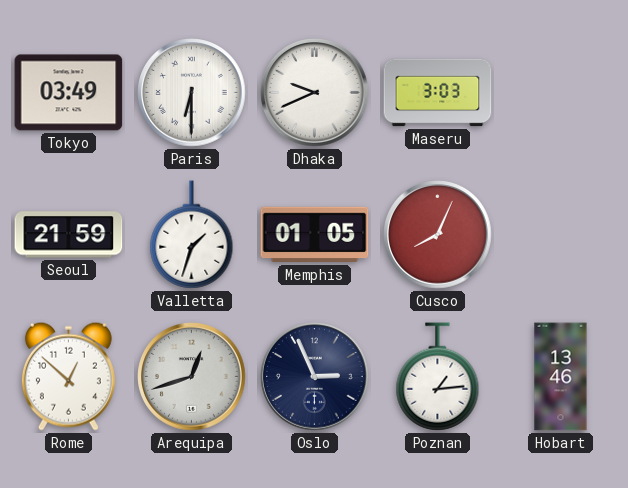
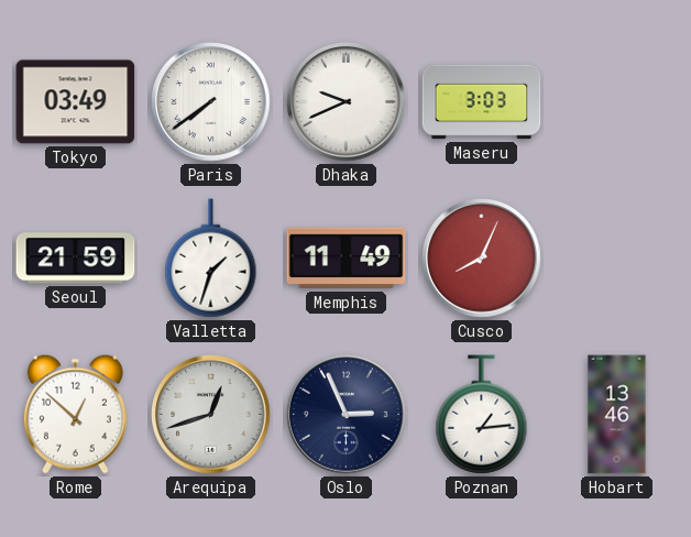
Paris: 6:30 -> 7:39
Memphis: 01:05 -> 11:49
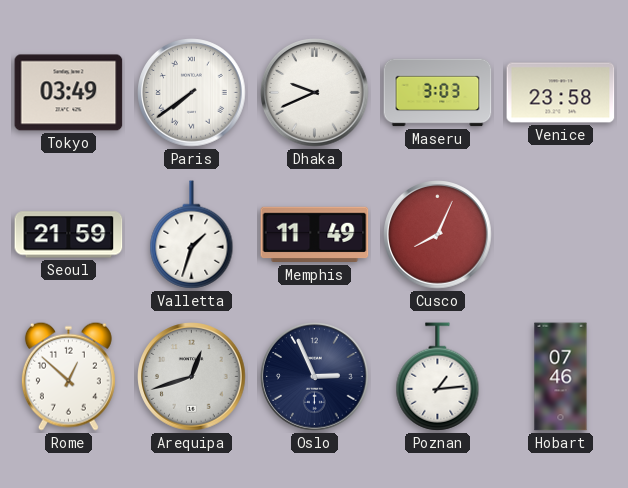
Venice: none -> 23:58
Hobart: 13:46 -> 07:46
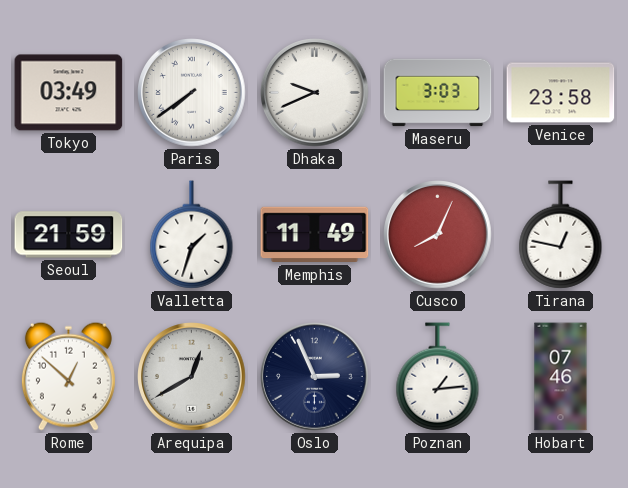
Tirana: none -> 12:47
Arequipa: 12:42 -> 12:40
